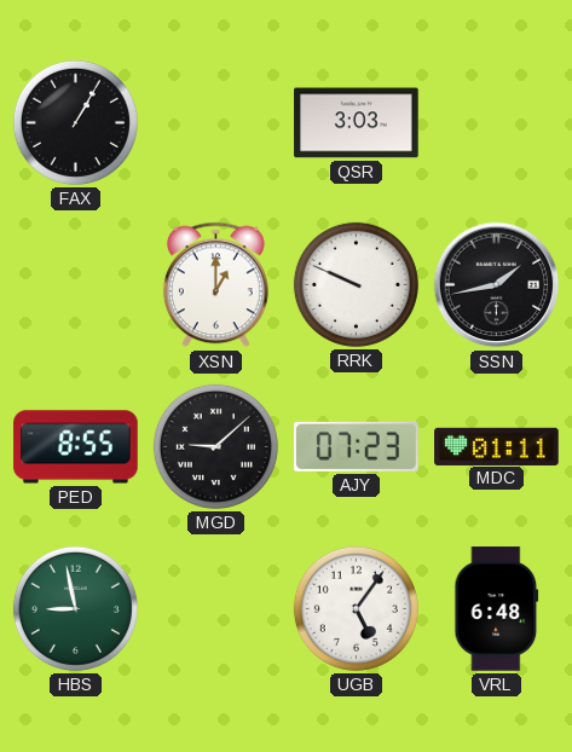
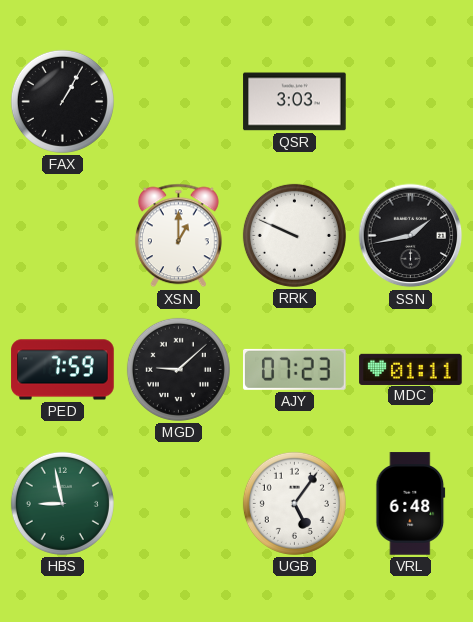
PED: 8:55 -> 7:59
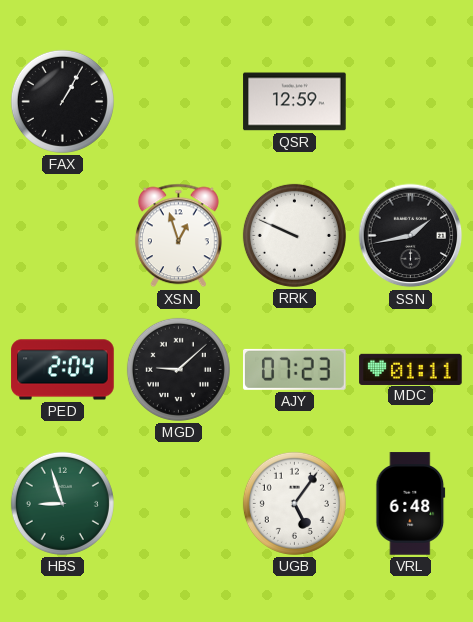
QSR: 3:03 -> 12:59
XSN: 1:00 -> 12:57
PED: 7:59 -> 2:04
HBS: 8:58 -> 8:57
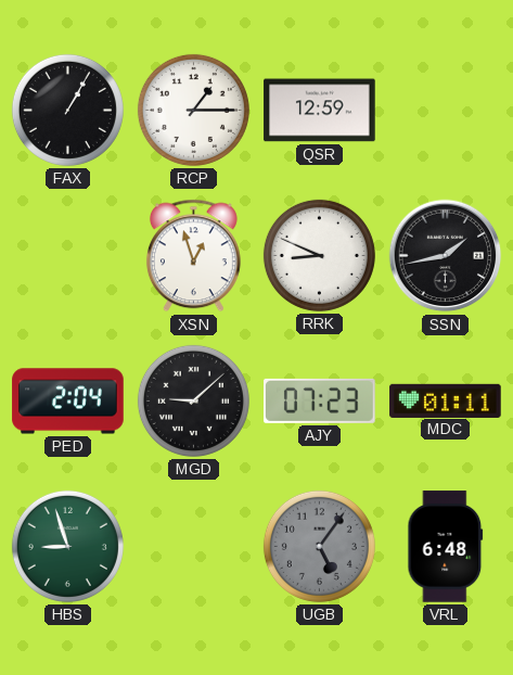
RCP: none -> 1:15
RRK: 9:49 -> 8:49
UGB dial: white -> grey
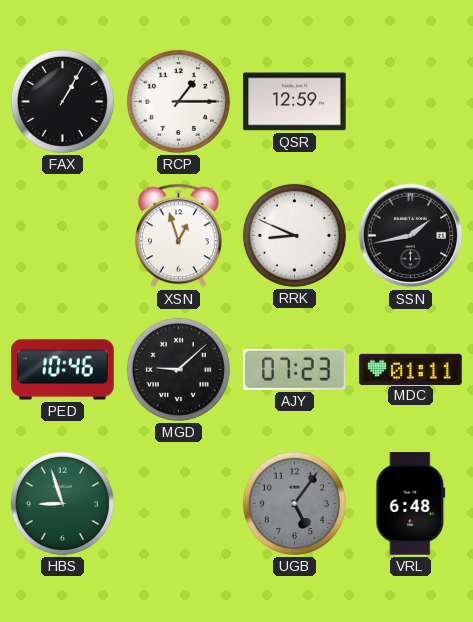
PED: 2:04 -> 10:46
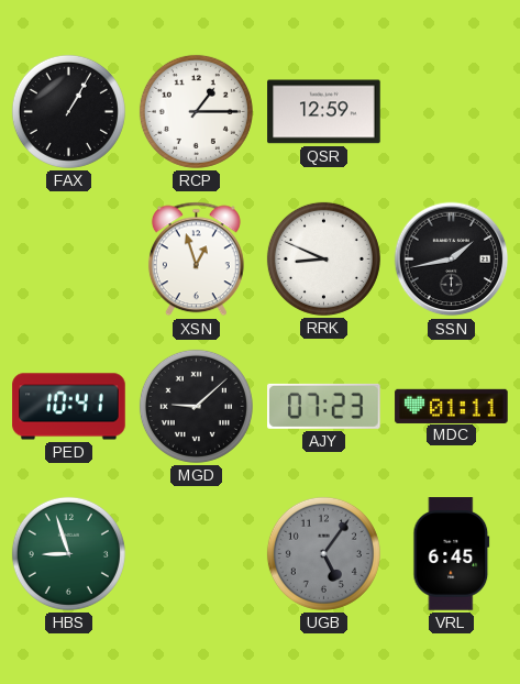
PED: 10:46 -> 10:41
VRL: 6:48 -> 6:45
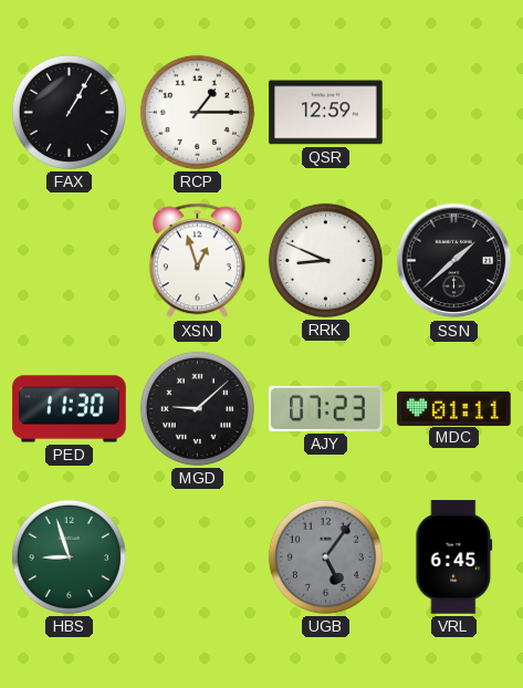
SSN: 1:43 -> 1:38
PED: 10:41 -> 11:30
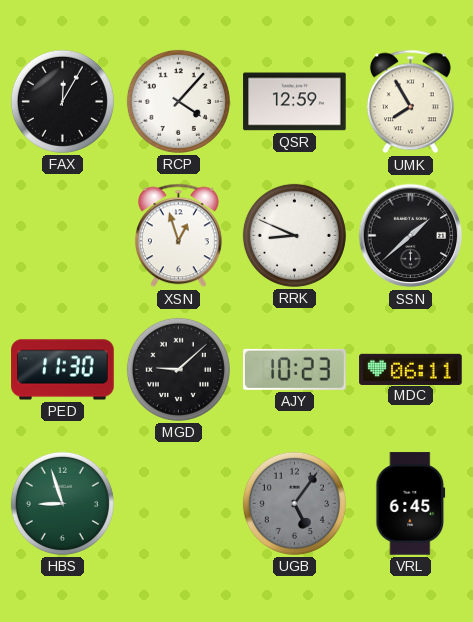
FAX: 1:05 -> 12:05
RCP: 1:15 -> 4:07
UMK: none -> 7:55
AJY: 07:23 -> 10:23
MDC: 01:11 -> 06:11
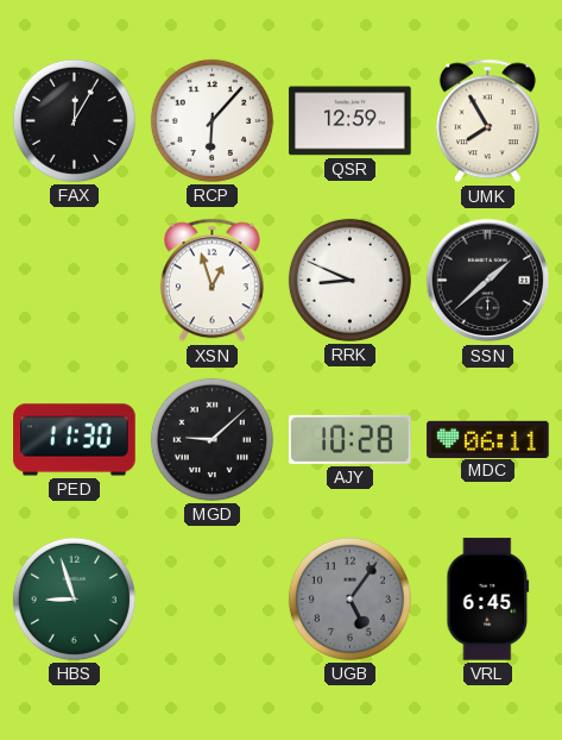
RCP: 4:07 -> 6:07
AJY: 10:23 -> 10:28
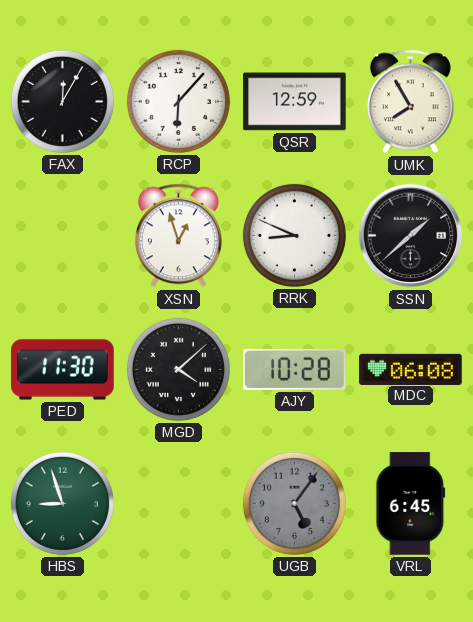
MGD: 9:08 -> 4:08
MDC: 06:11 -> 06:08
